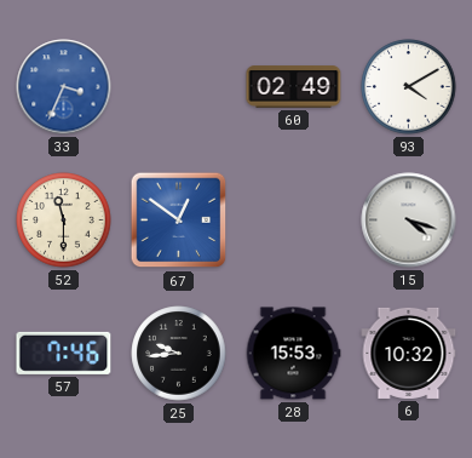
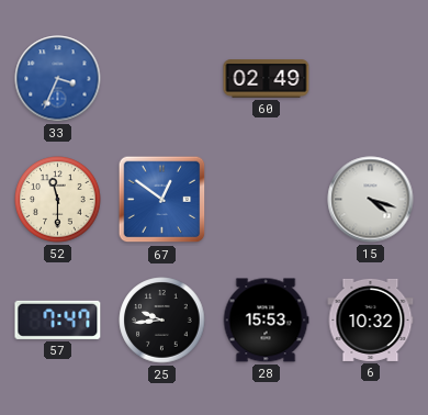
93: 4:10 -> none
57: 7:46 -> 7:47
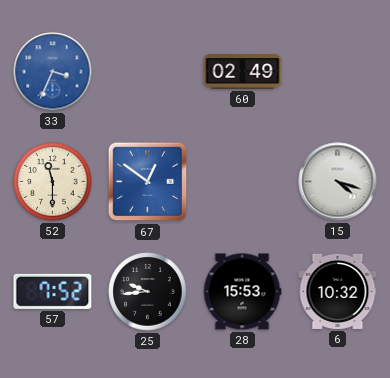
57: 7:47 -> 7:52
